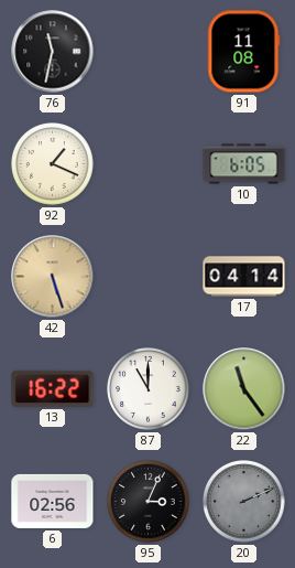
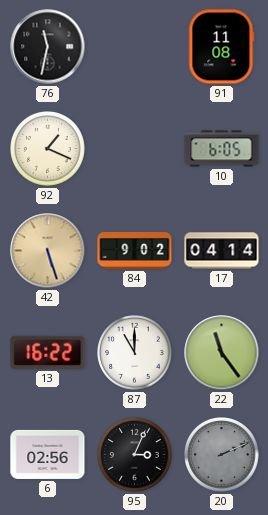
84: none -> 9:02
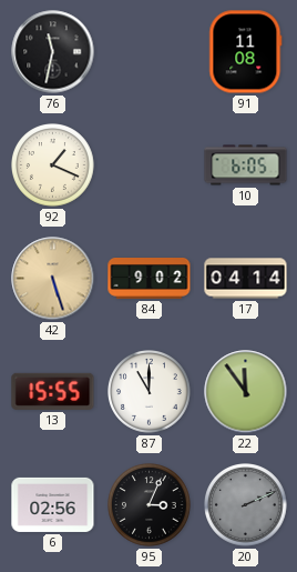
13: 16:22 -> 15:55
22: 11:24 -> 11:54
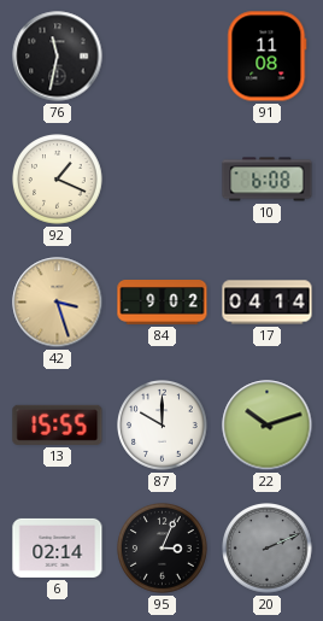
10: 6:05 -> 6:08
42: 5:27 -> 3:27
87: 11:00 -> 10:00
22: 11:54 -> 10:12
6: 02:56 -> 02:14
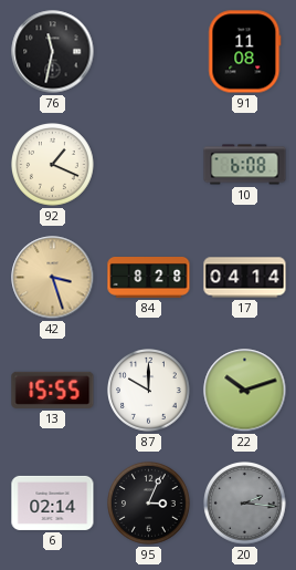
84: 9:02 -> 8:28
20: 2:11 -> 2:16
